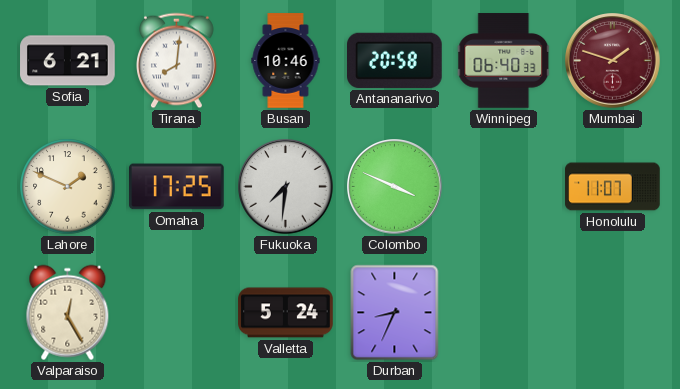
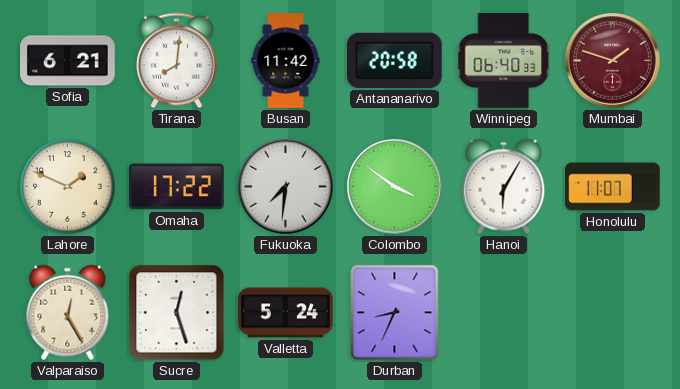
Busan: 10:46 -> 11:42
Omaha: 17:25 -> 17:22
Colombo: 3:49 -> 3:51
Hanoi: none -> 6:05
Sucre: none -> 12:27
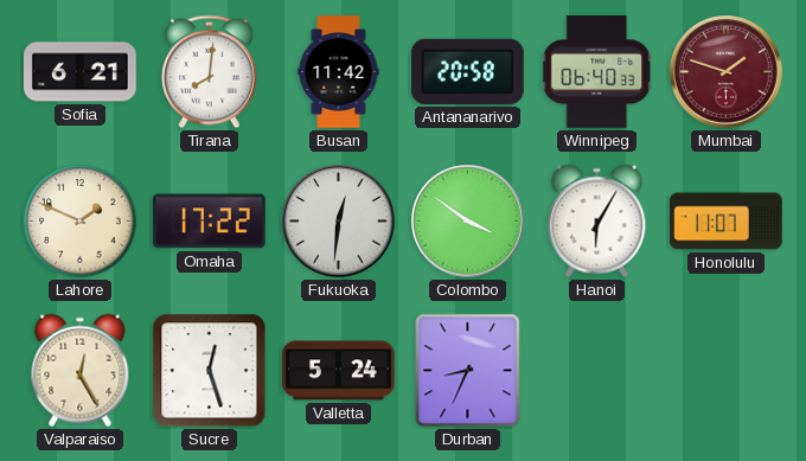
Fukuoka: 7:31 -> 12:31
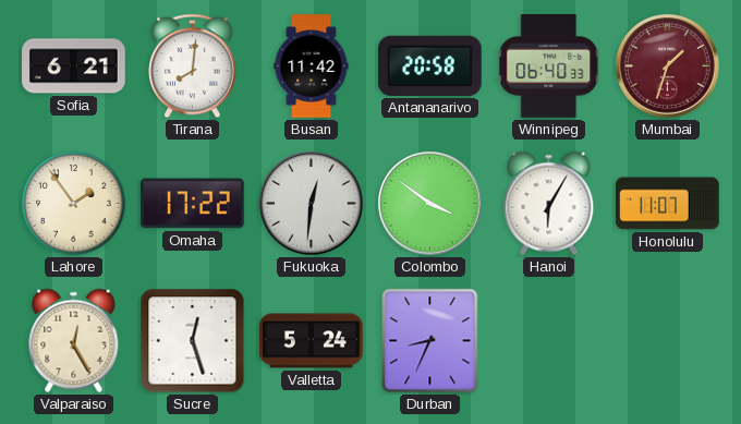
Mumbai: 1:48 -> 1:33
Lahore: 1:49 -> 1:54
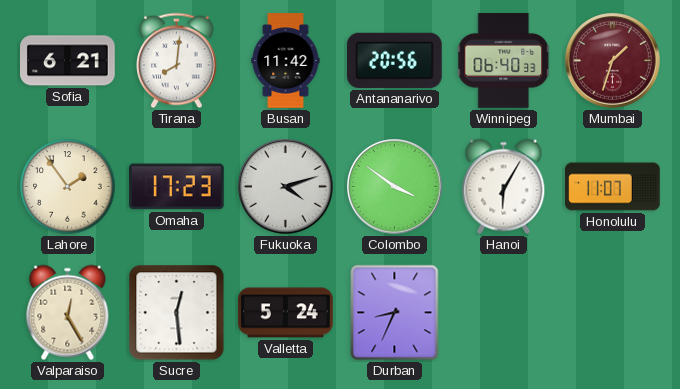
Antananarivo: 20:58 -> 20:56
Omaha: 17:22 -> 17:23
Fukuoka: 12:31 -> 4:12
Sucre: 12:27 -> 12:29
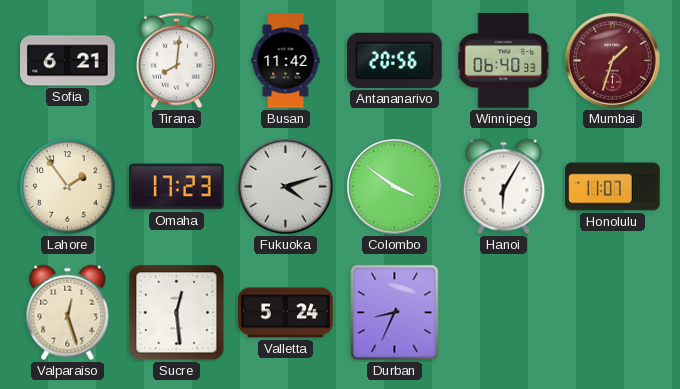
Valparaiso: 12:25 -> 12:27
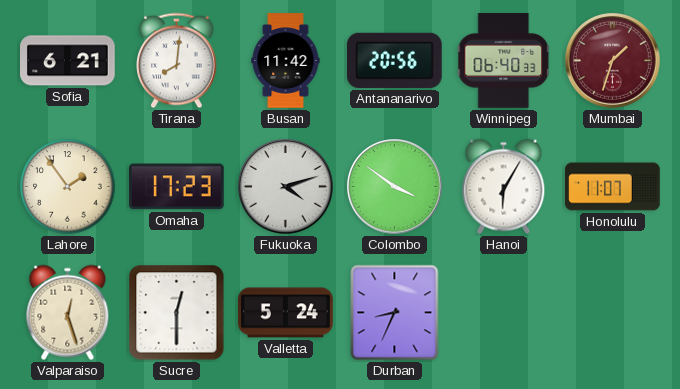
Sucre: 12:29 -> 12:30
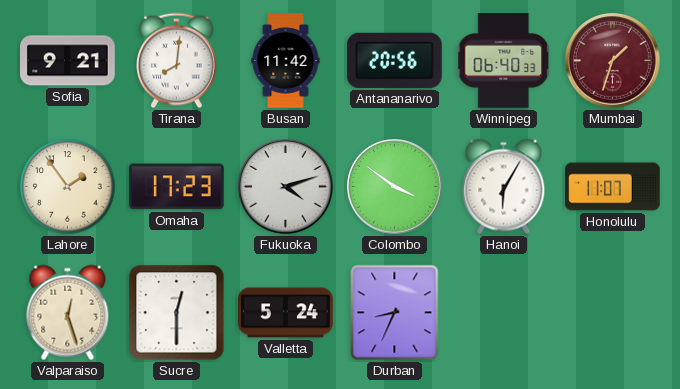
Sofia: 6:21 -> 9:21
